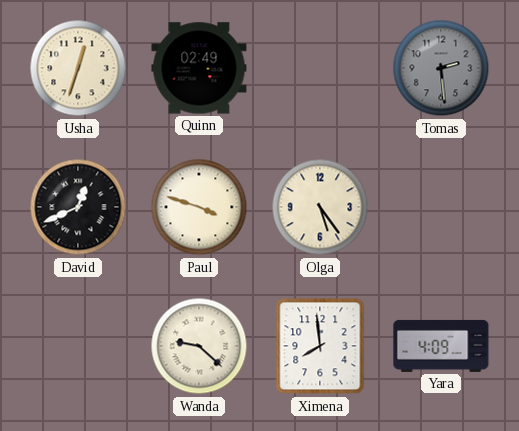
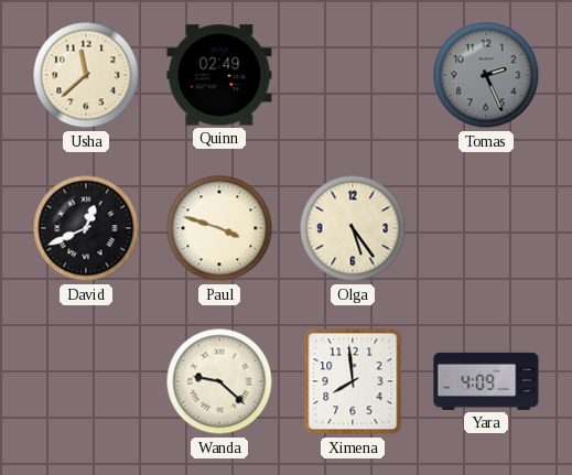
Usha: 12:33 -> 11:38
Tomas: 2:29 -> 2:26
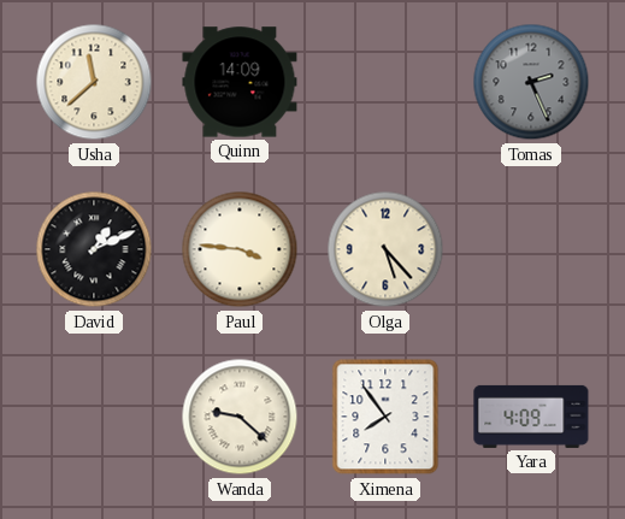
Quinn: 02:49 -> 14:09
David: 12:41 -> 1:11
Paul: 3:48 -> 3:46
Olga: 5:24 -> 5:23
Ximena: 7:59 -> 7:54
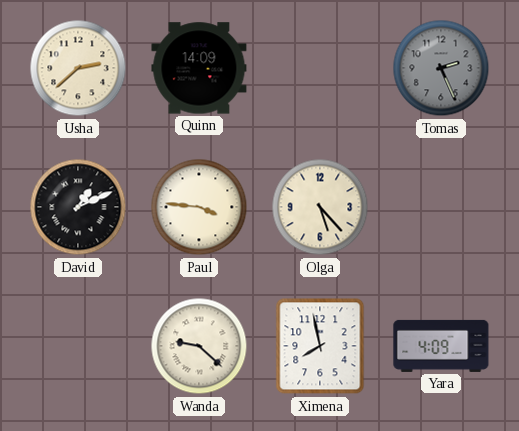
Usha: 11:38 -> 2:38
Ximena: 7:54 -> 7:58
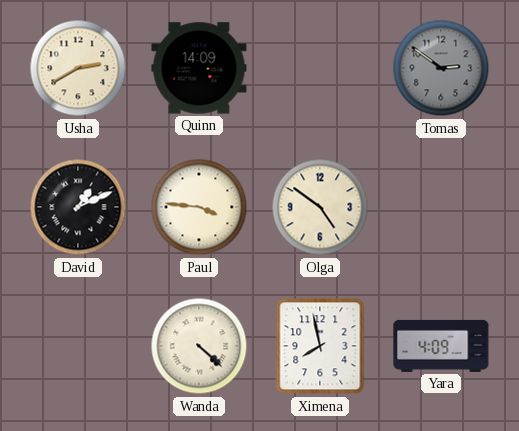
Usha: 2:38 -> 2:40
Tomas: 2:26 -> 2:51
Olga: 5:23 -> 4:51
Wanda: 9:22 -> 4:22
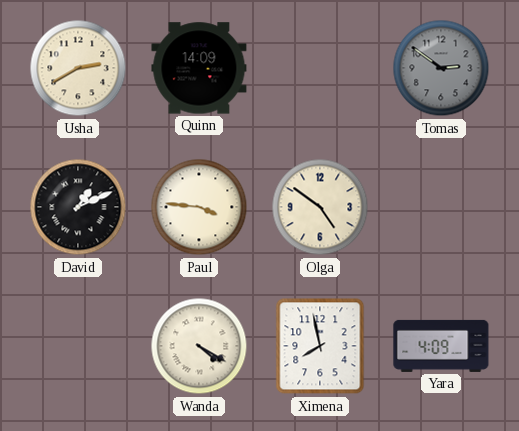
Wanda: 4:22 -> 4:20
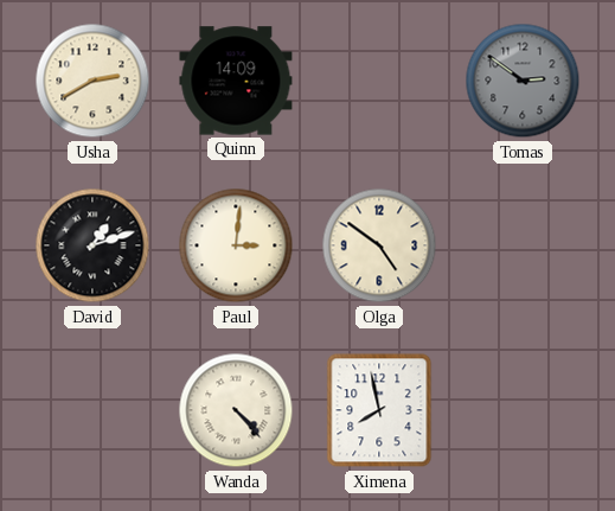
David: 1:11 -> 1:12
Paul: 3:46 -> 3:01
Wanda: 4:20 -> 4:23
Yara: 4:09 -> none
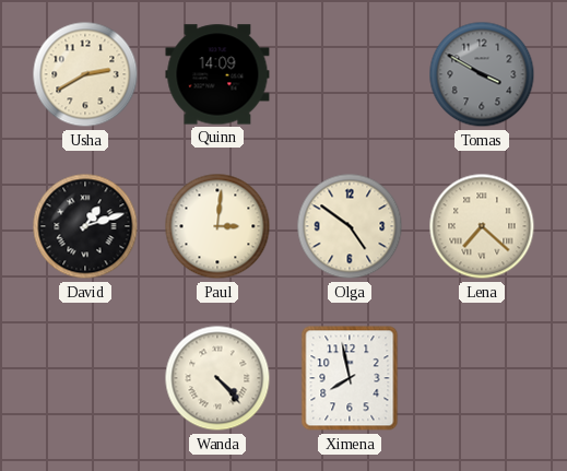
Tomas: 2:51 -> 3:50
Lena: none -> 7:22
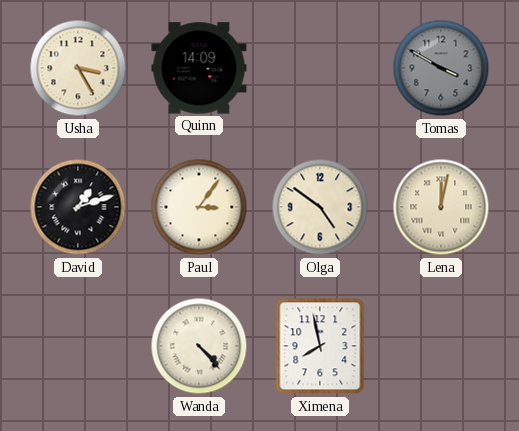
Usha: 2:40 -> 3:25
Paul: 3:01 -> 3:06
Lena: 7:22 -> 12:02
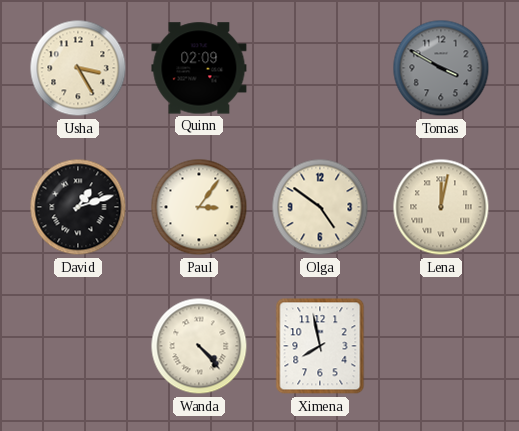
Quinn: 14:09 -> 02:09
